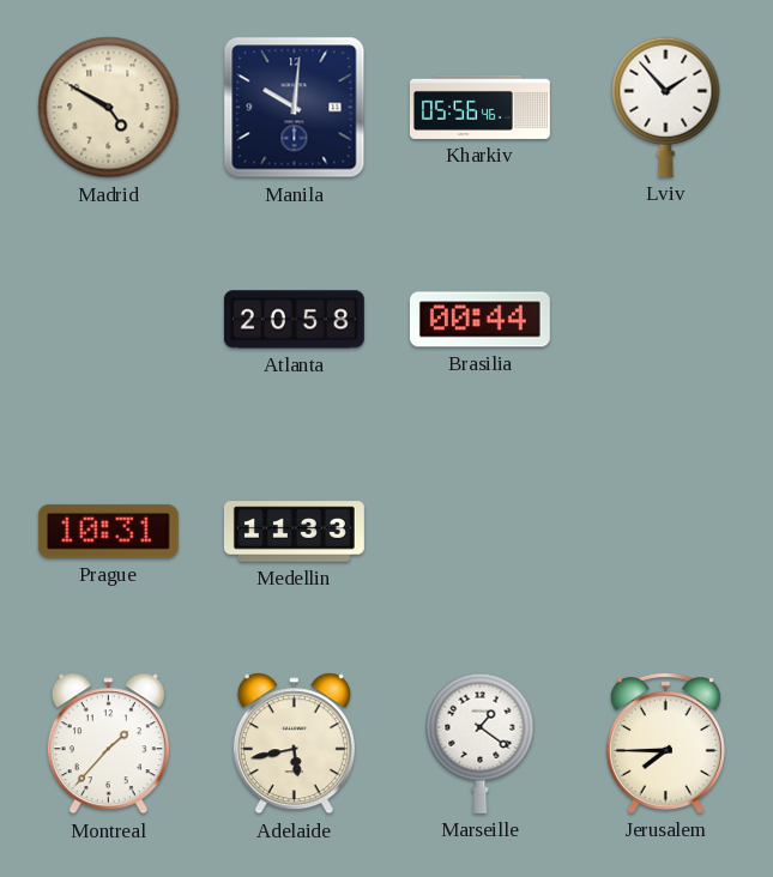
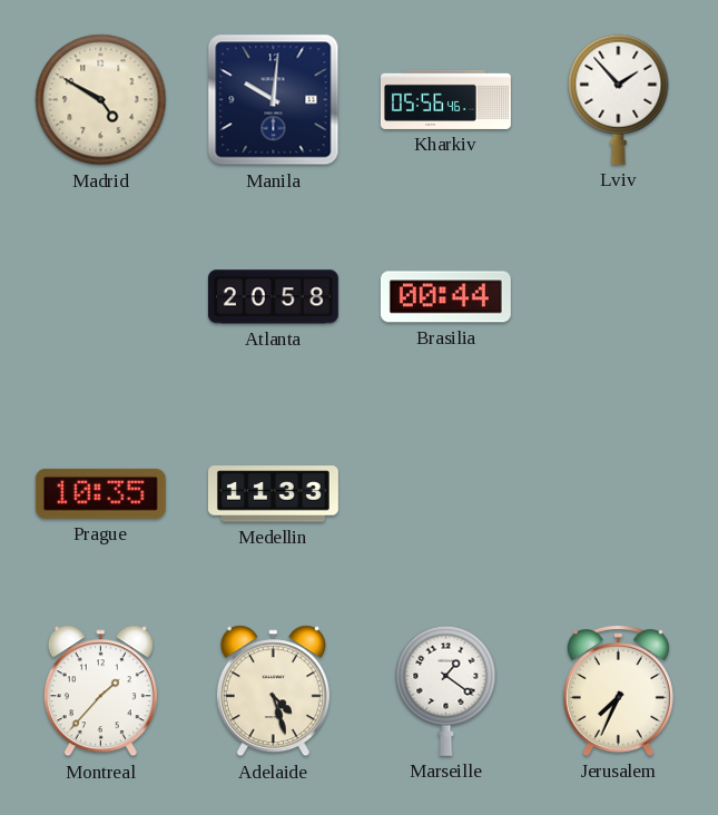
Prague: 10:31 -> 10:35
Adelaide: 5:43 -> 4:27
Jerusalem: 7:45 -> 7:34
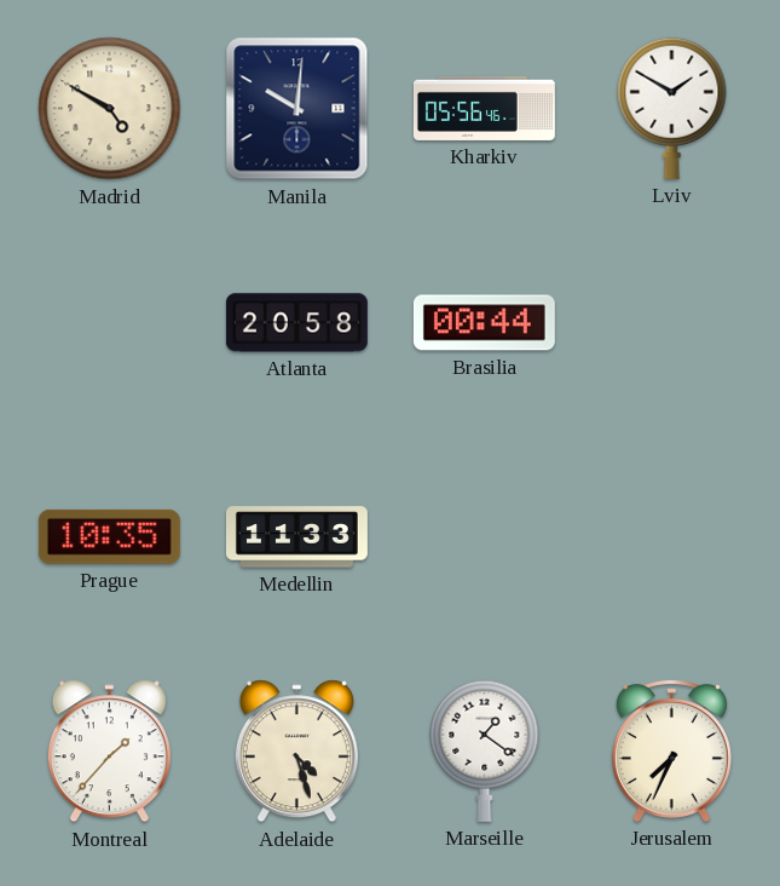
Lviv: 1:53 -> 1:50
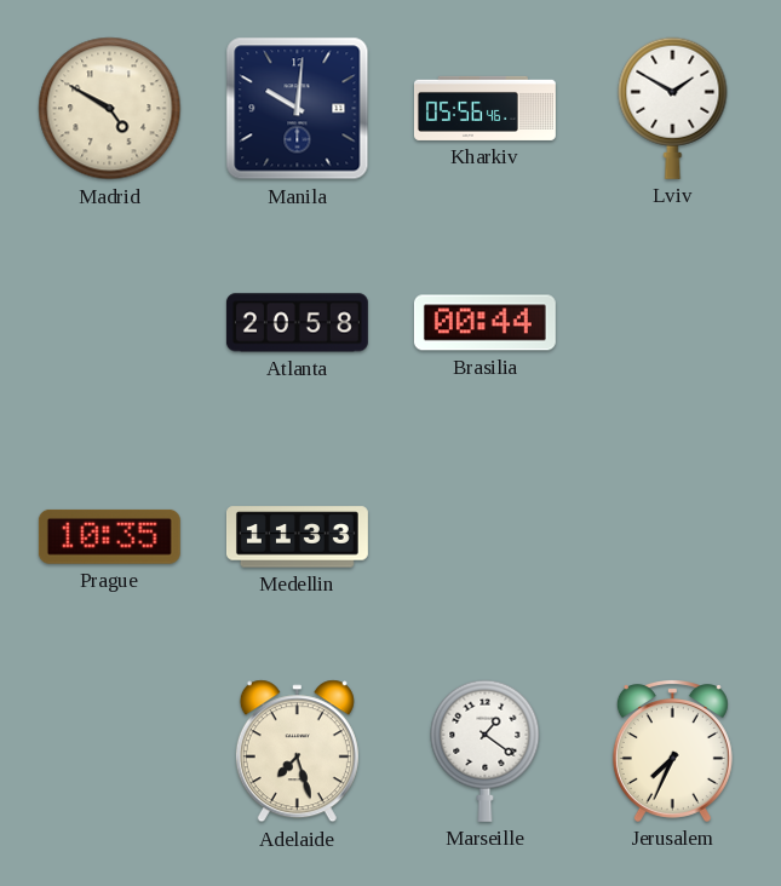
Montreal: 1:37 -> none
Adelaide: 4:27 -> 7:27
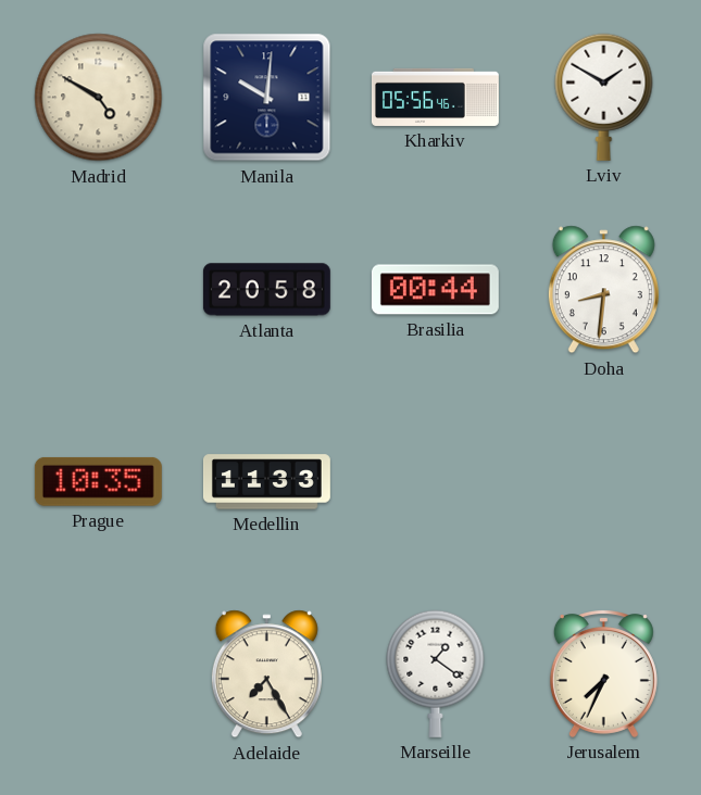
Doha: none -> 8:31
Adelaide: 7:27 -> 7:25
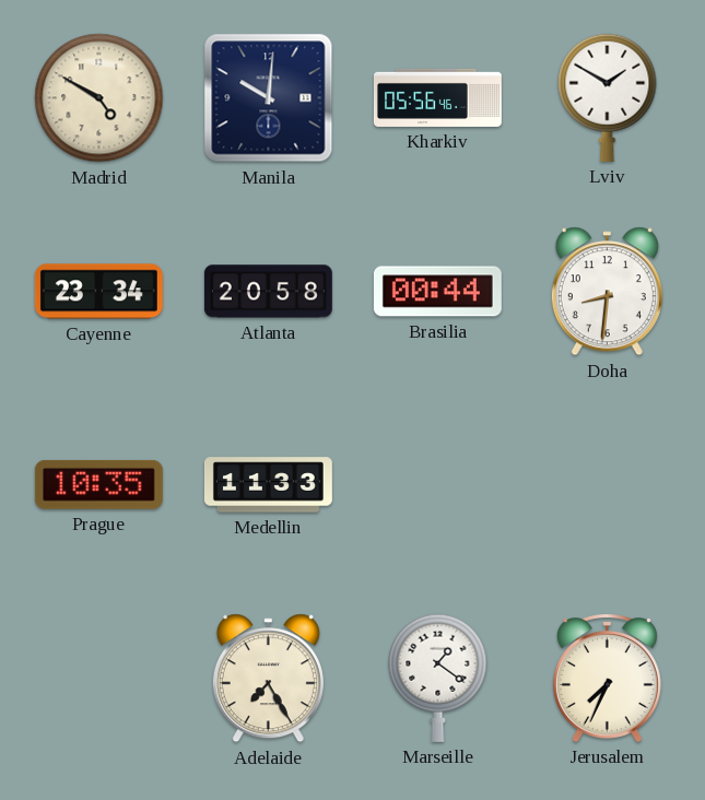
Cayenne: none -> 23:34
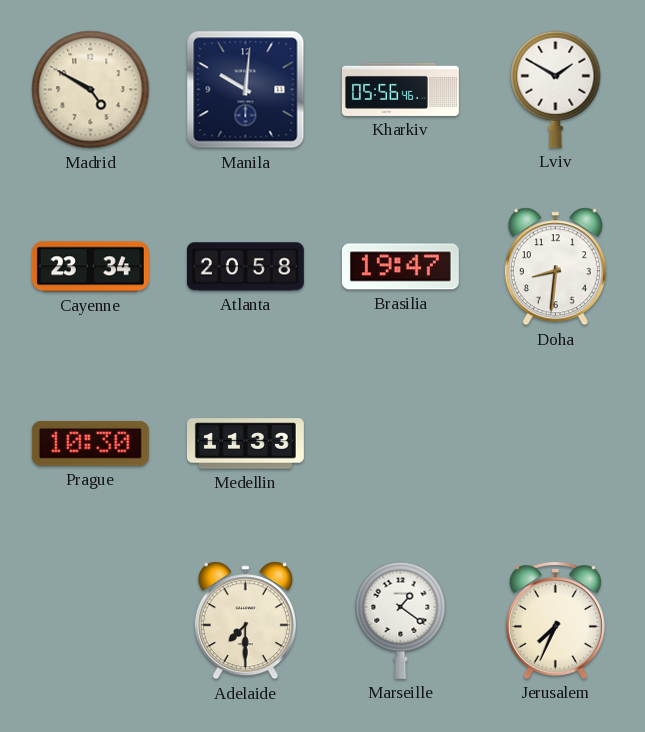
Brasilia: 00:44 -> 19:47
Prague: 10:35 -> 10:30
Adelaide: 7:25 -> 7:30
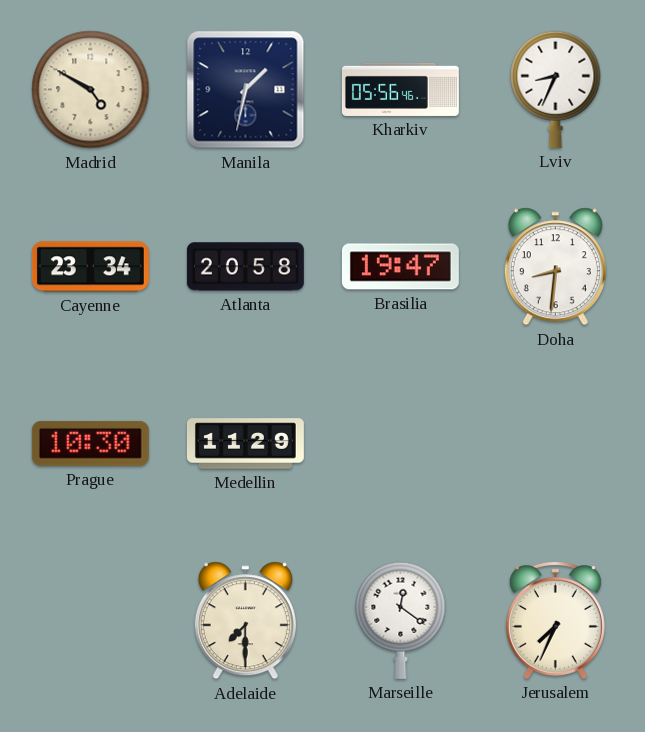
Manila: 10:01 -> 1:32
Lviv: 1:50 -> 8:34
Medellin: 11:33 -> 11:29
Marseille: 1:21 -> 12:21
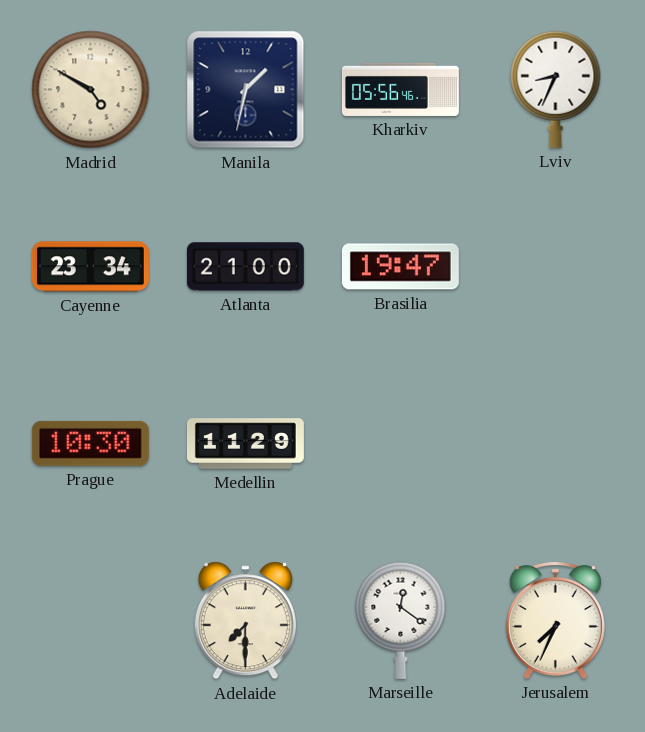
Atlanta: 20:58 -> 21:00
Doha: 8:31 -> none
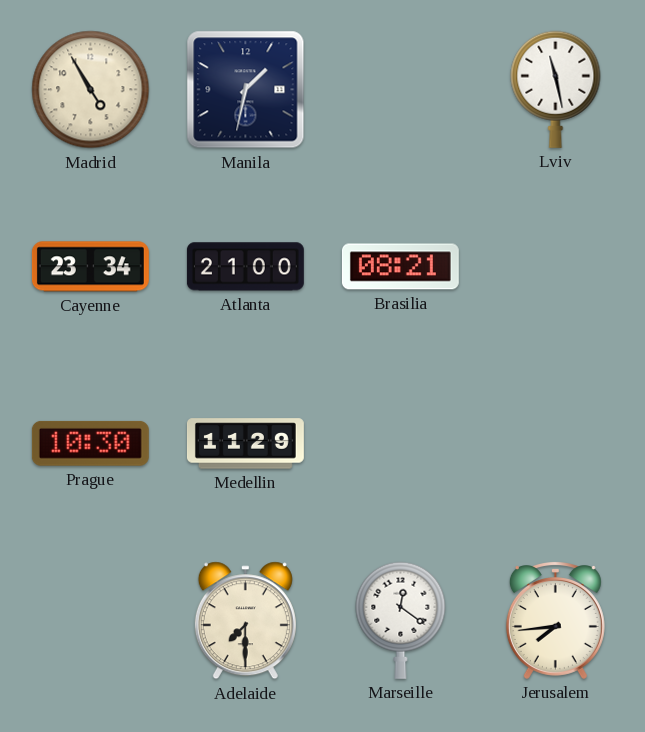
Madrid: 4:50 -> 4:55
Kharkiv: 05:56 -> none
Lviv: 8:34 -> 11:28
Brasilia: 19:47 -> 08:21
Jerusalem: 7:34 -> 7:44
